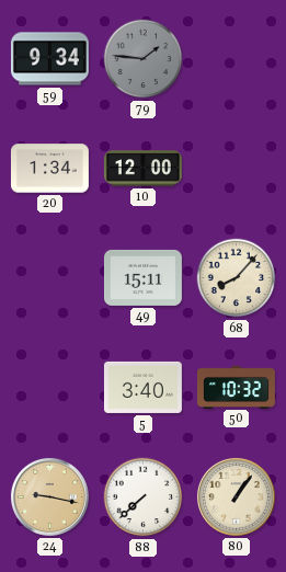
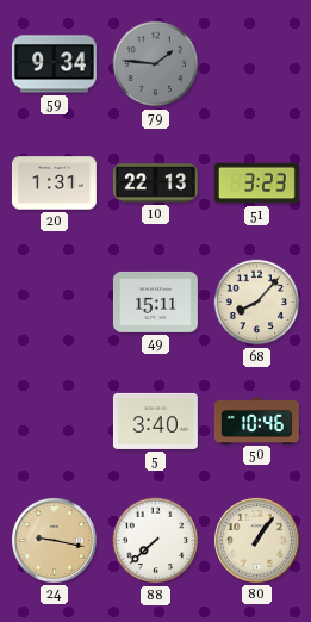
20: 1:34 -> 1:31
10: 12:00 -> 22:13
51: none -> 3:23
50: 10:32 -> 10:46
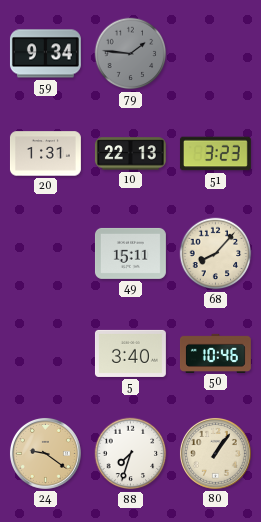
24: 9:17 -> 9:21
88: 7:38 -> 7:33
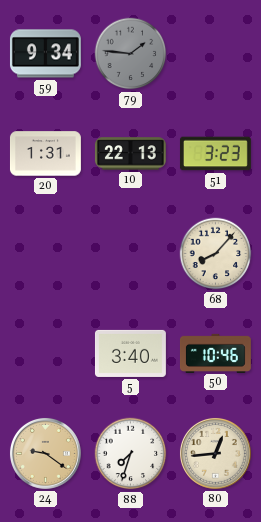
49: 15:11 -> none
80: 1:06 -> 12:44
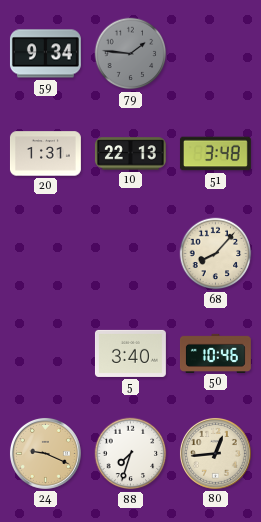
51: 3:23 -> 3:48
24: 9:21 -> 9:19
